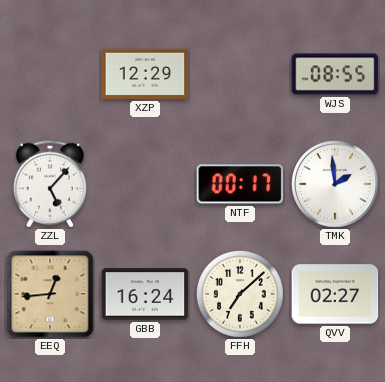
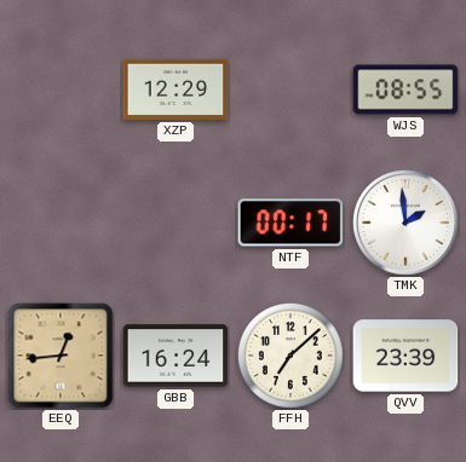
ZZL: 5:07 -> none
QVV: 02:27 -> 23:39
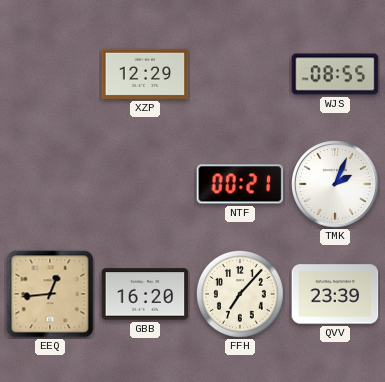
NTF: 00:17 -> 00:21
TMK: 1:59 -> 2:04
GBB: 16:24 -> 16:20
FFH: 7:08 -> 7:07
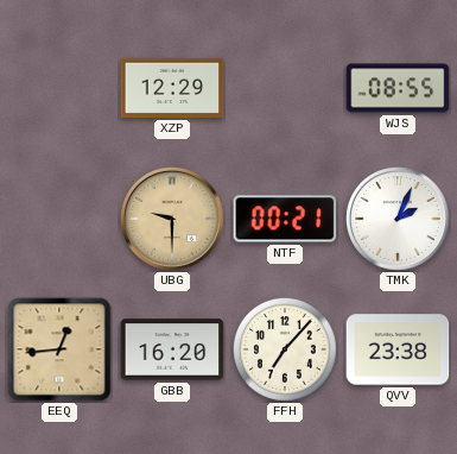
UBG: none -> 9:30
QVV: 23:39 -> 23:38
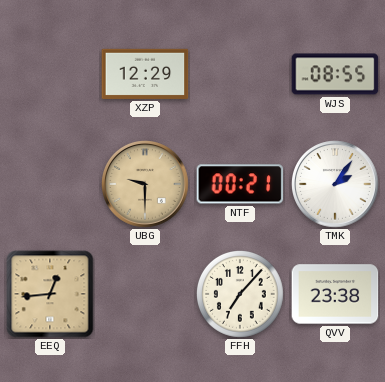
TMK: 2:04 -> 2:06
GBB: 16:20 -> none
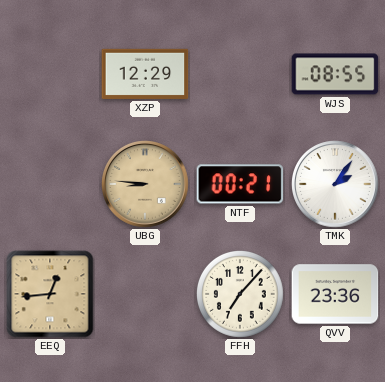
UBG: 9:30 -> 8:46
QVV: 23:38 -> 23:36
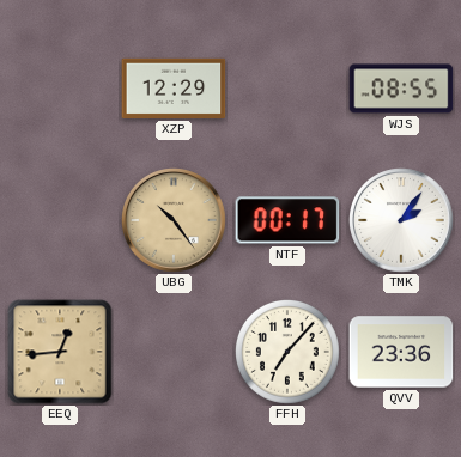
UBG: 8:46 -> 10:24
NTF: 00:21 -> 00:17
